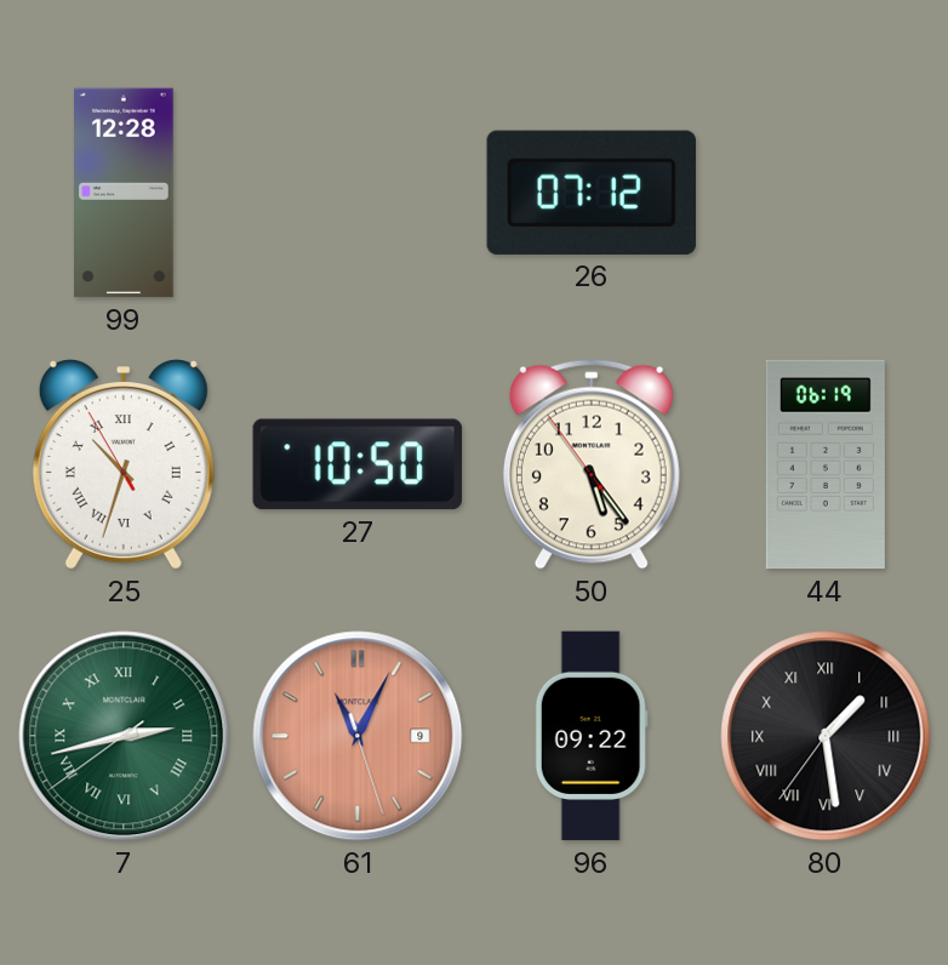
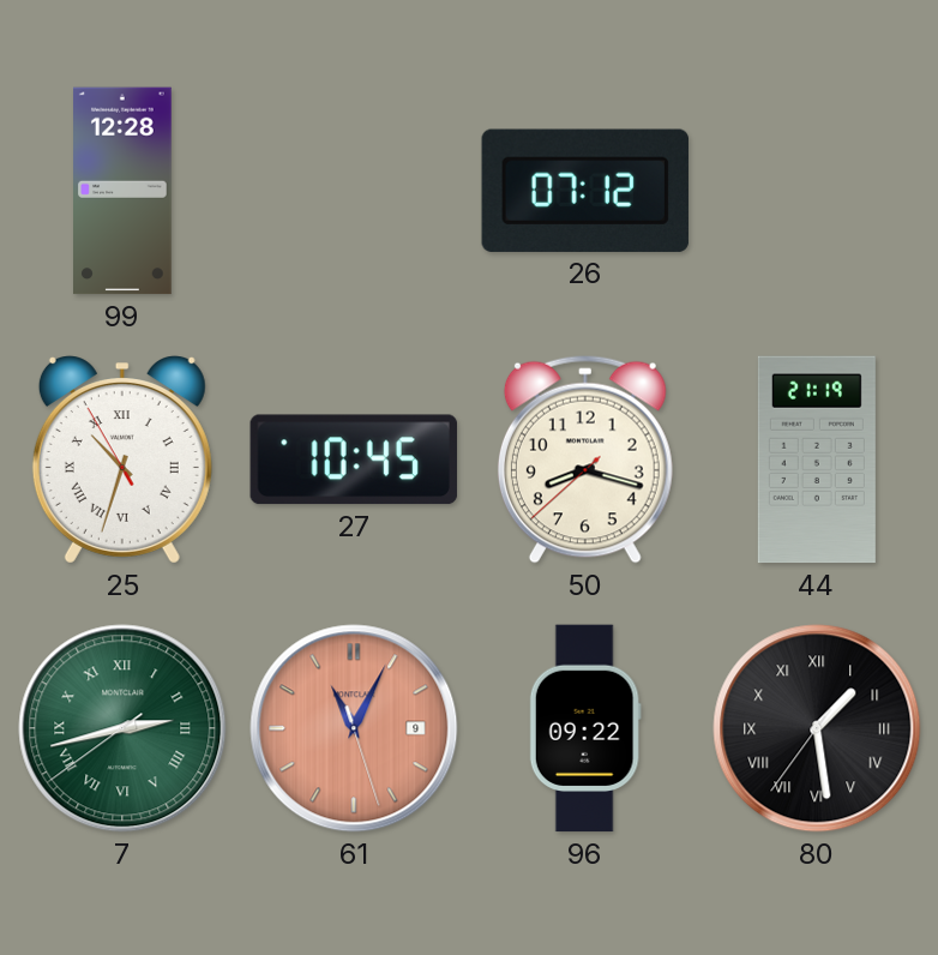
27: 10:50 -> 10:45
50: 5:23 -> 8:17
44: 06:19 -> 21:19
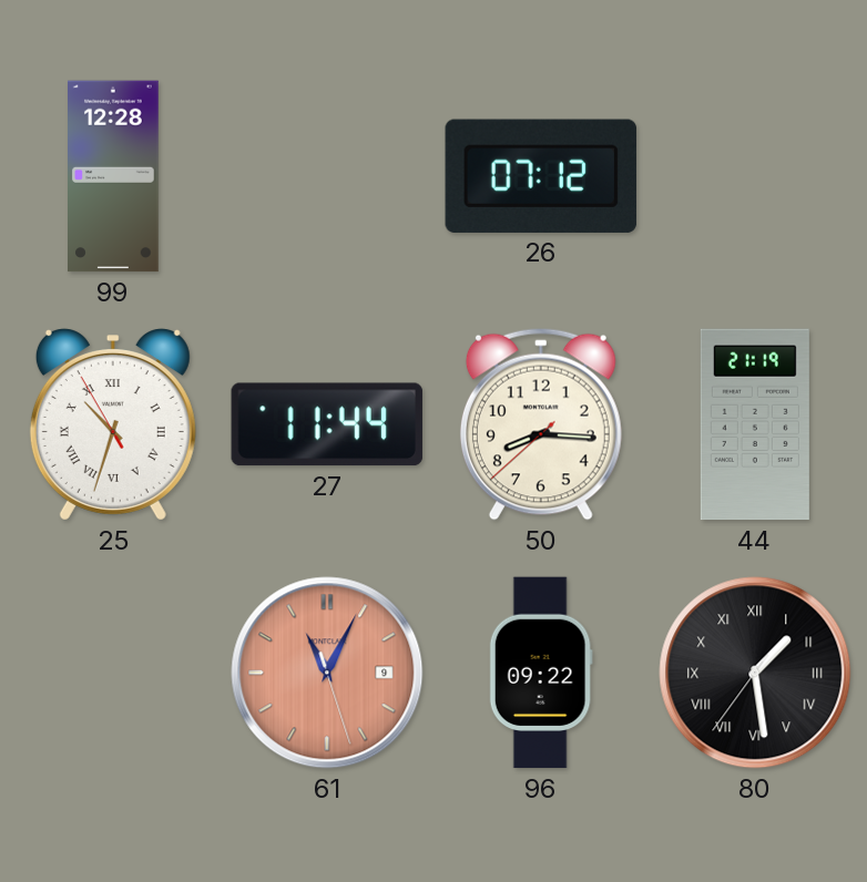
27: 10:45 -> 11:44
50: 8:17 -> 8:15
7: 2:42 -> none
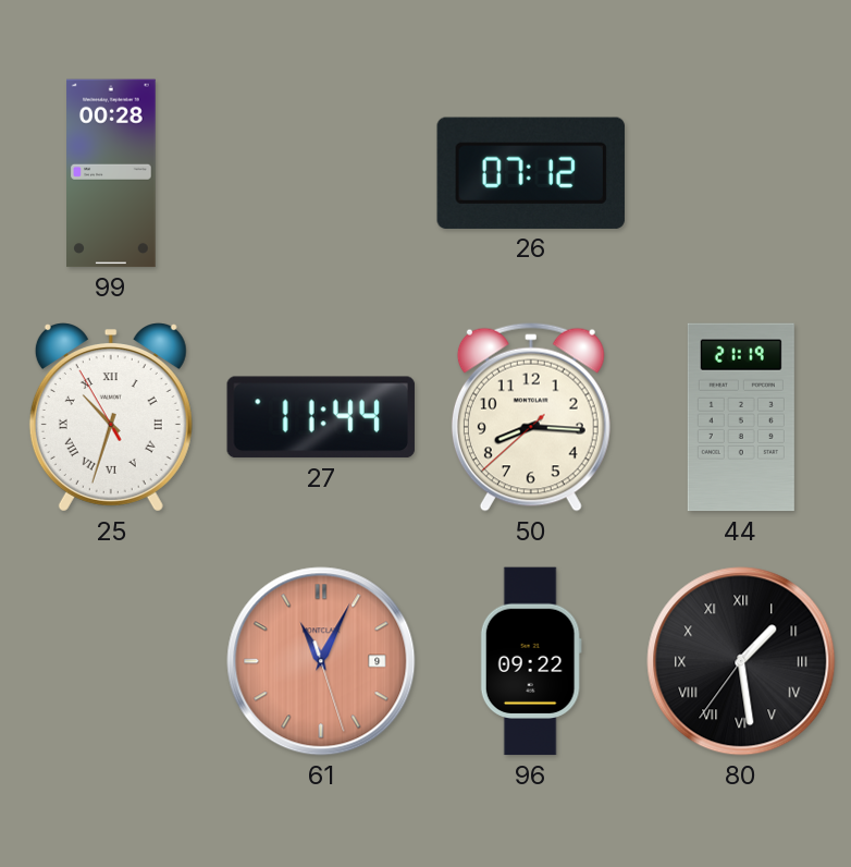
99: 12:28 -> 00:28
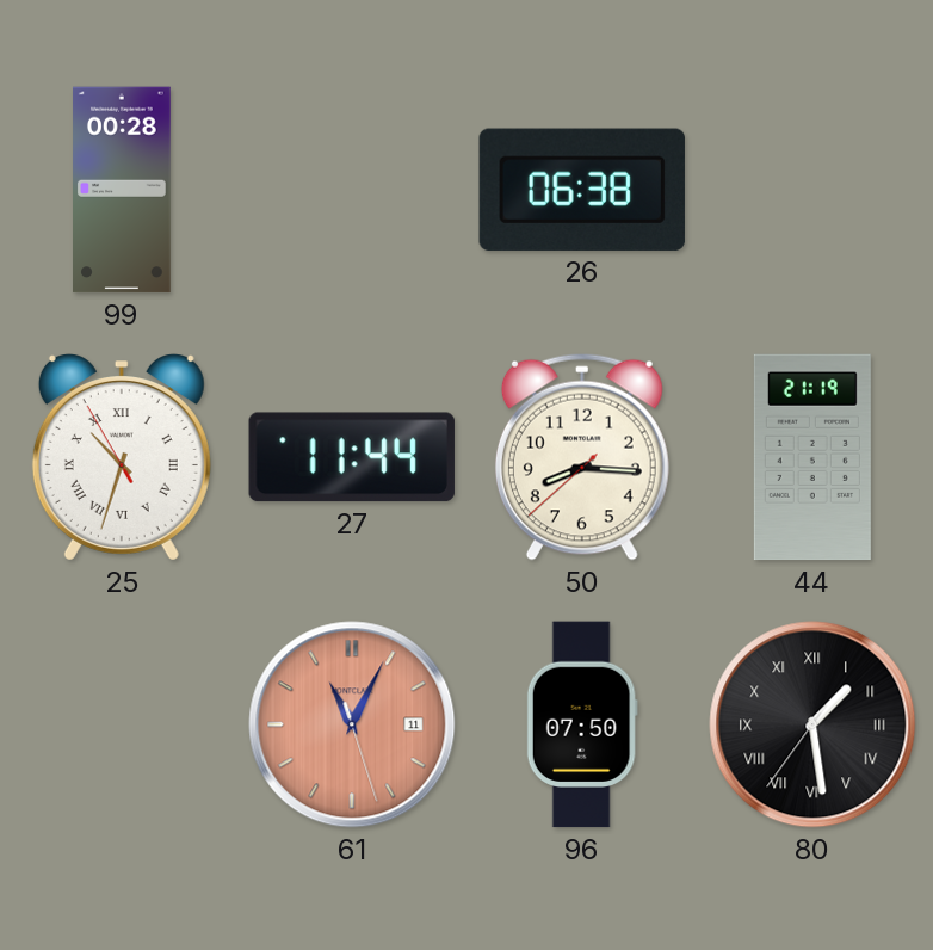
26: 07:12 -> 06:38
61 date: 9 -> 11
96: 09:22 -> 07:50
